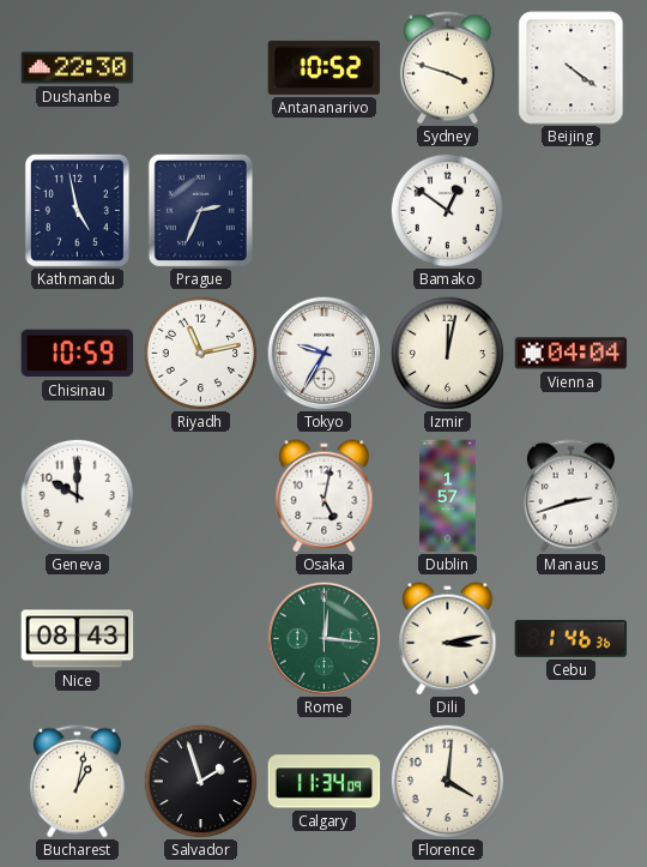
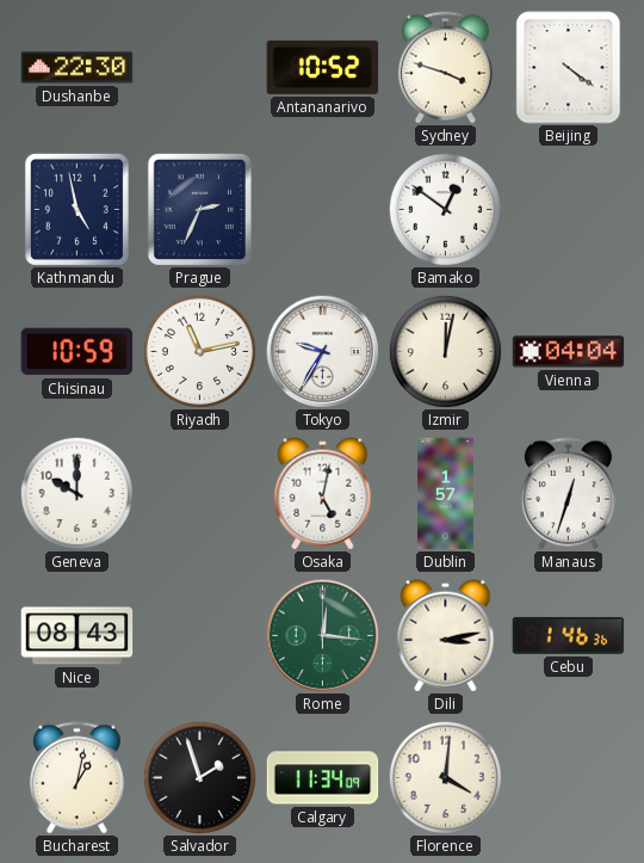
Manaus: 2:42 -> 12:33
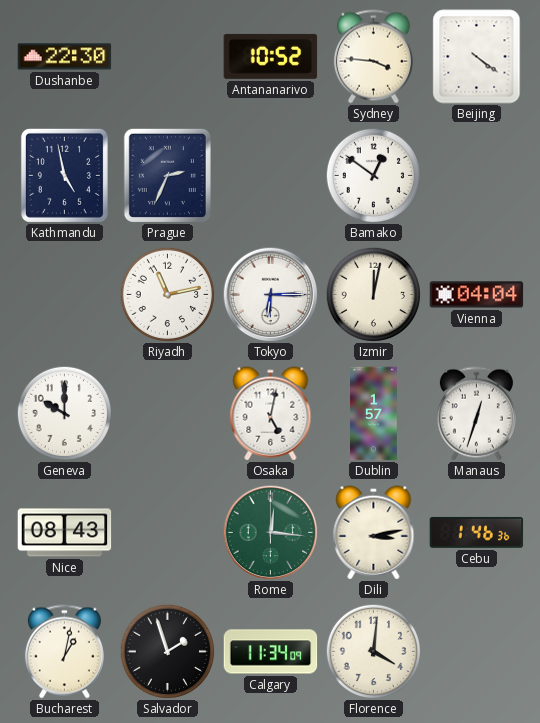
Sydney: 3:48 -> 3:46
Chisinau: 10:59 -> none
Tokyo: 9:35 -> 6:15
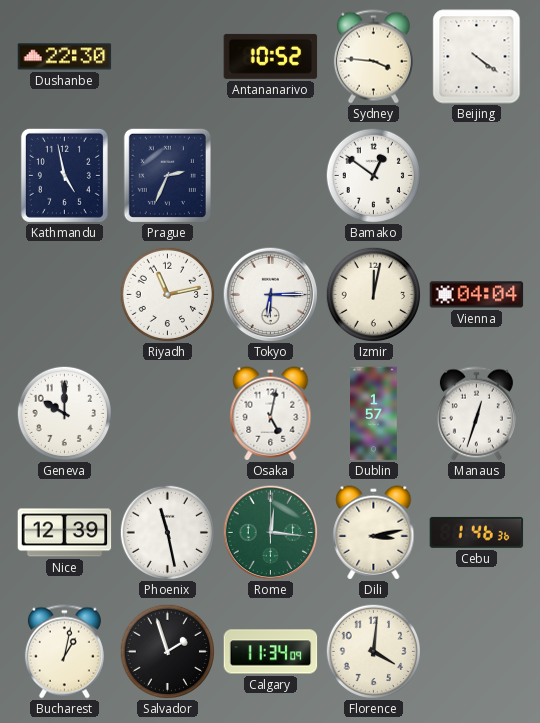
Nice: 08:43 -> 12:39
Phoenix: none -> 11:28
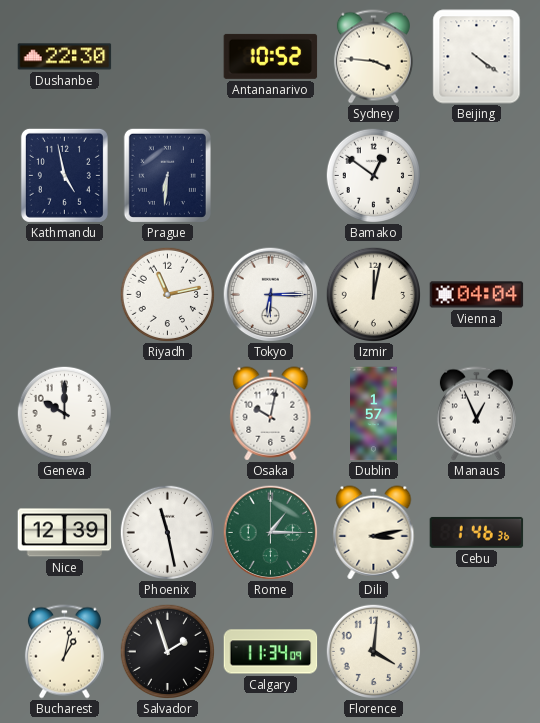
Prague: 2:34 -> 6:31
Osaka: 5:02 -> 10:02
Manaus: 12:33 -> 12:56
Rome: 12:16 -> 1:15
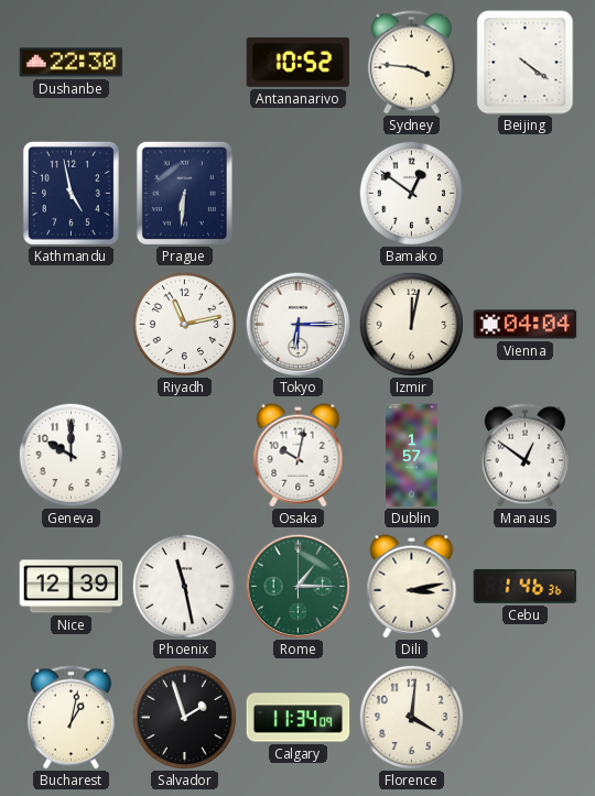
Manaus: 12:56 -> 12:51
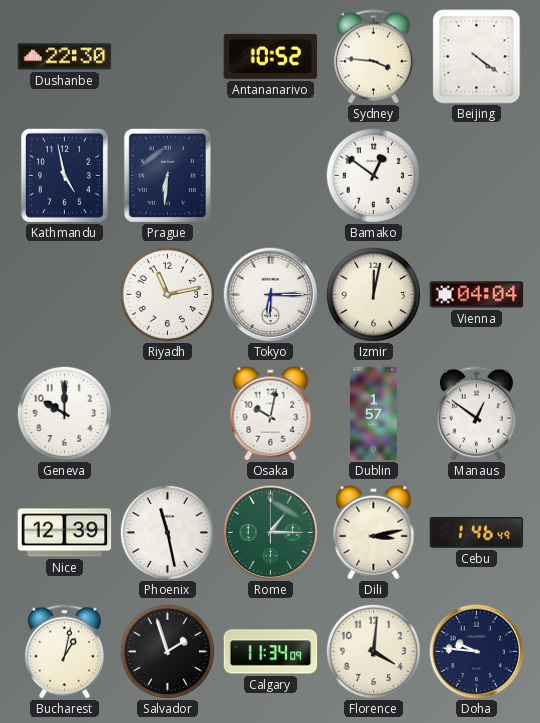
Cebu: 1:46:36 -> 1:46:49
Doha: none -> 9:46
